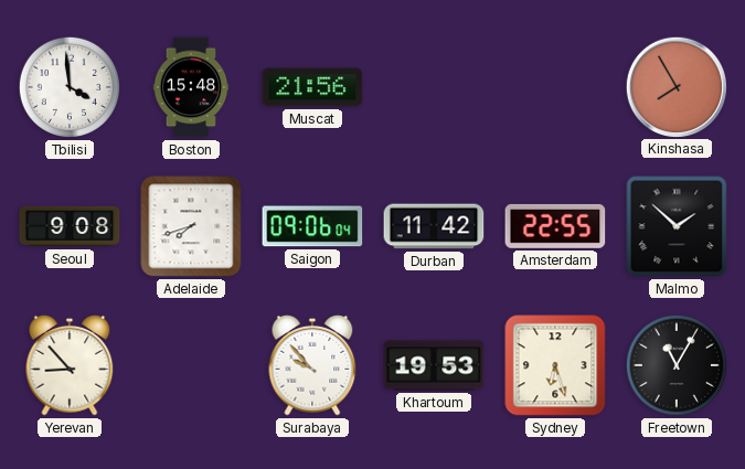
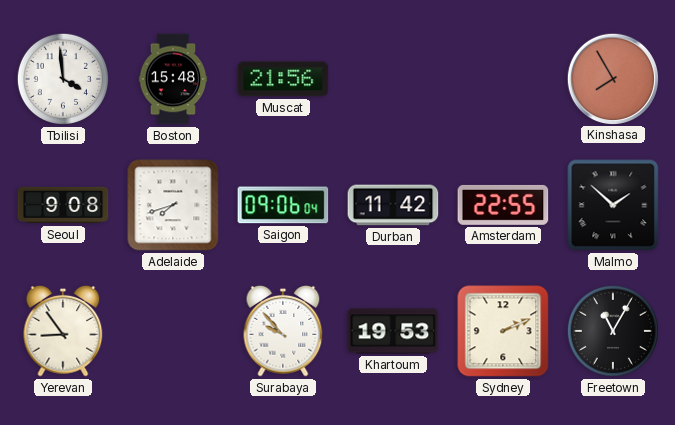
Yerevan: 8:53 -> 8:54
Sydney: 6:27 -> 2:11
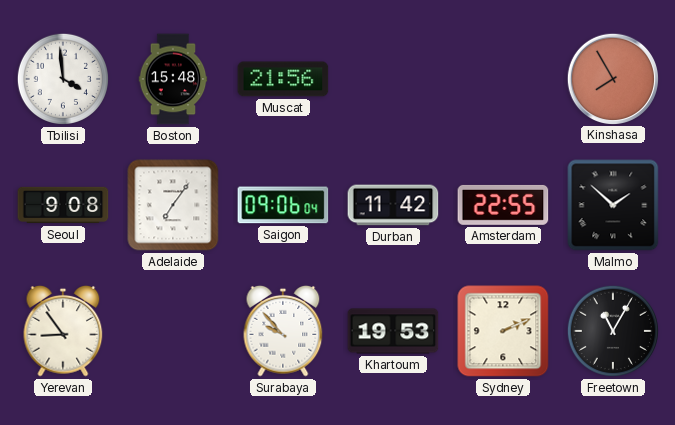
Adelaide: 7:42 -> 7:06
